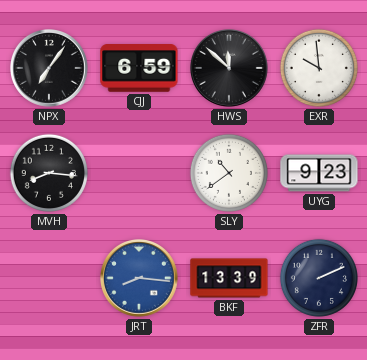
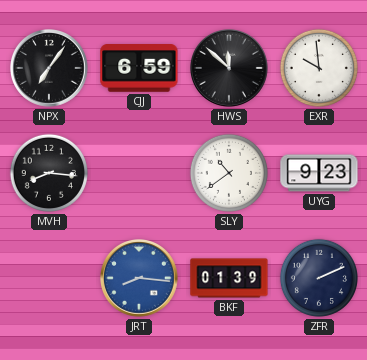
BKF: 13:39 -> 01:39
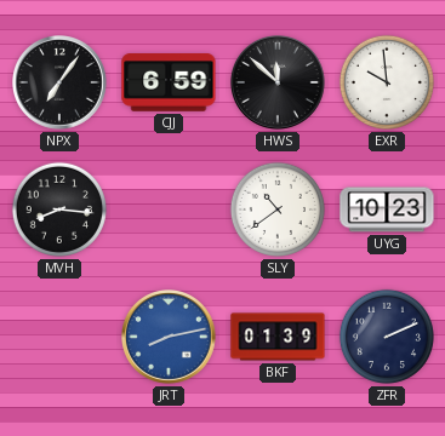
UYG: 9:23 -> 10:23
JRT: 8:16 -> 8:13
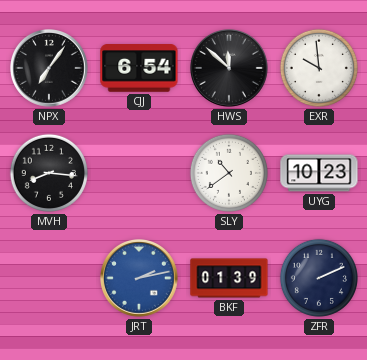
CJJ: 6:59 -> 6:54
JRT: 8:13 -> 2:13
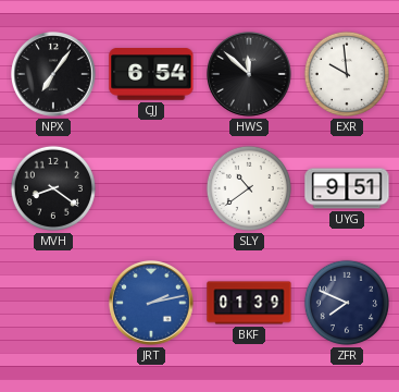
MVH: 8:16 -> 8:21
UYG: 10:23 -> 9:51
ZFR: 2:11 -> 7:49
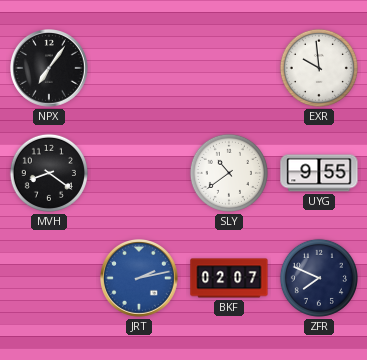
CJJ: 6:54 -> none
HWS: 11:52 -> none
UYG: 9:51 -> 9:55
BKF: 01:39 -> 02:07
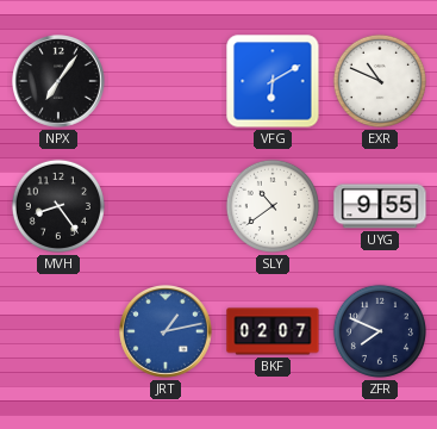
VFG: none -> 6:10
EXR: 9:59 -> 10:49
MVH: 8:21 -> 8:24
JRT: 2:13 -> 1:13
